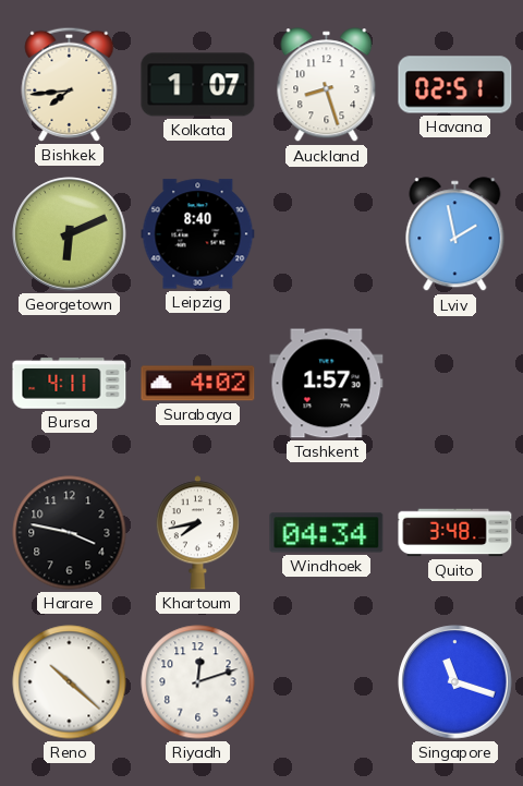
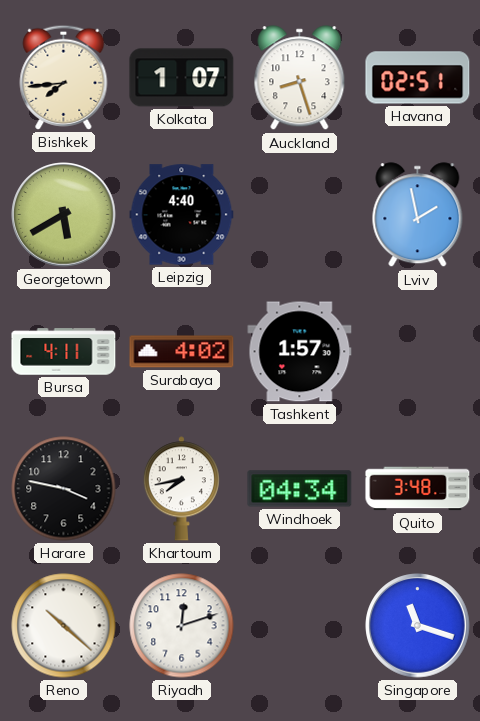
Georgetown: 6:11 -> 5:40
Leipzig: 8:40 -> 4:40
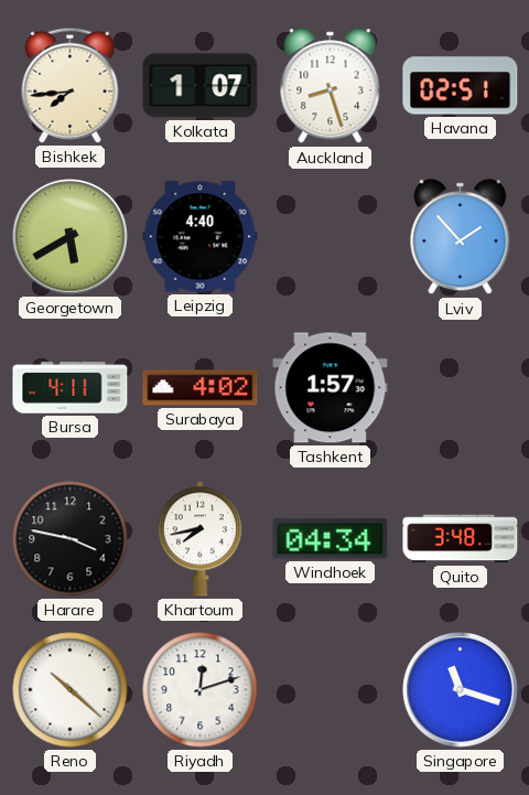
Lviv: 1:58 -> 1:53
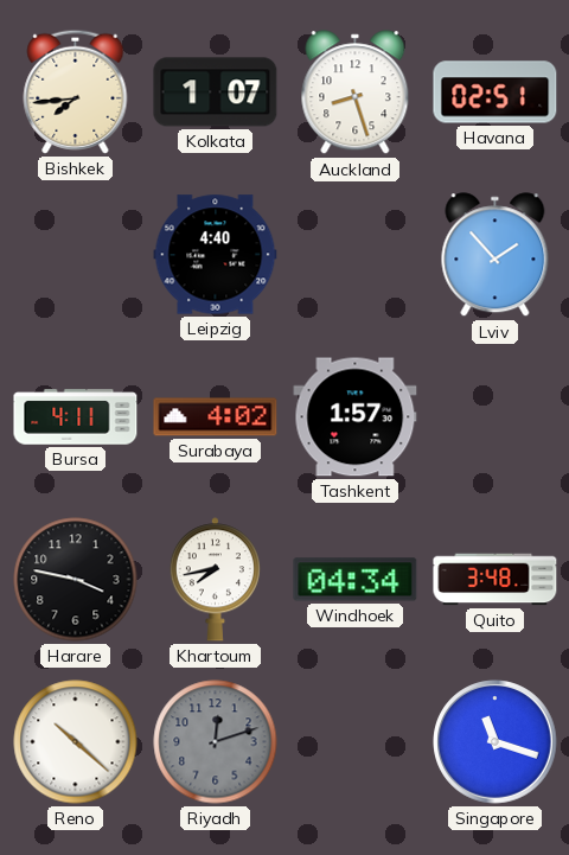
Georgetown: 5:40 -> none
Riyadh dial: white -> grey
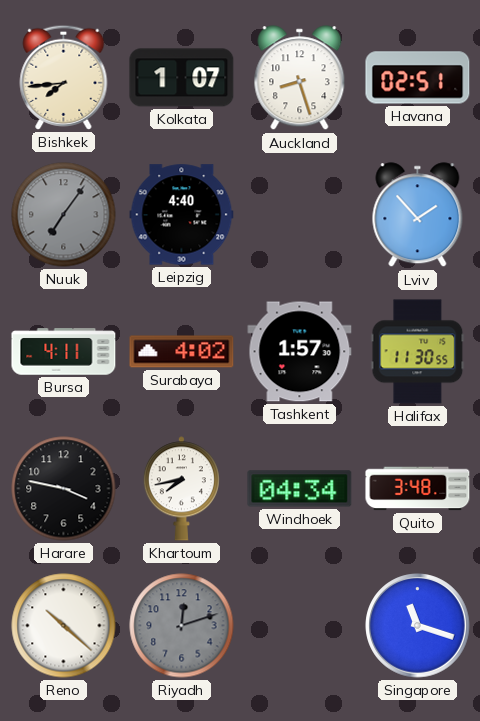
Nuuk: none -> 7:06
Halifax: none -> 11:30
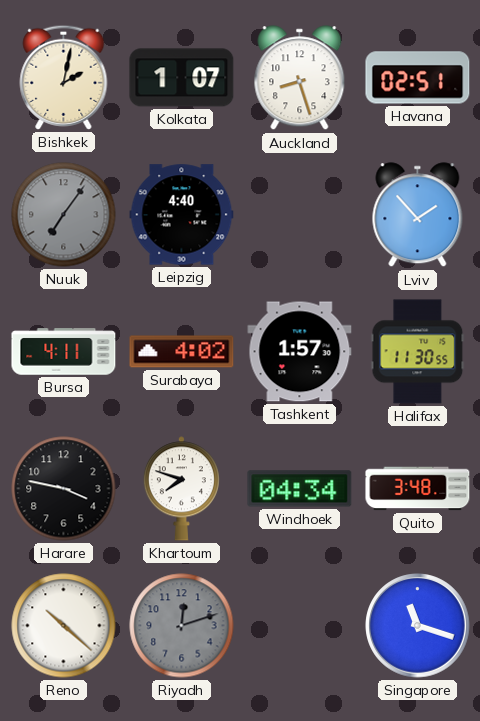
Bishkek: 7:44 -> 2:02
Khartoum: 7:43 -> 7:48
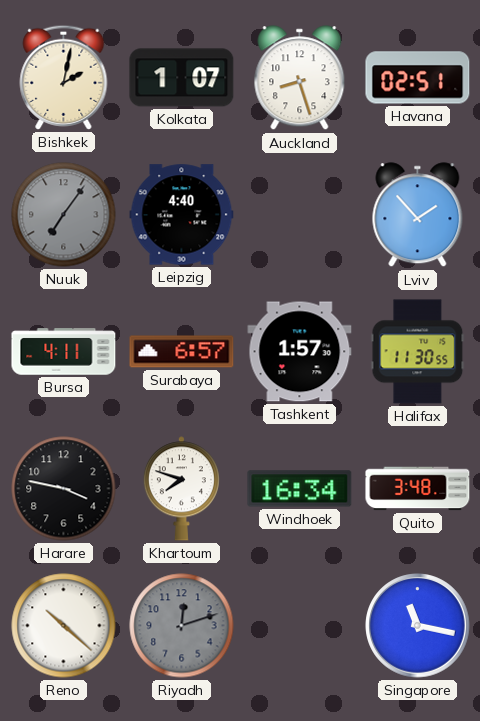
Surabaya: 4:02 -> 6:57
Windhoek: 04:34 -> 16:34
Singapore: 11:18 -> 11:17
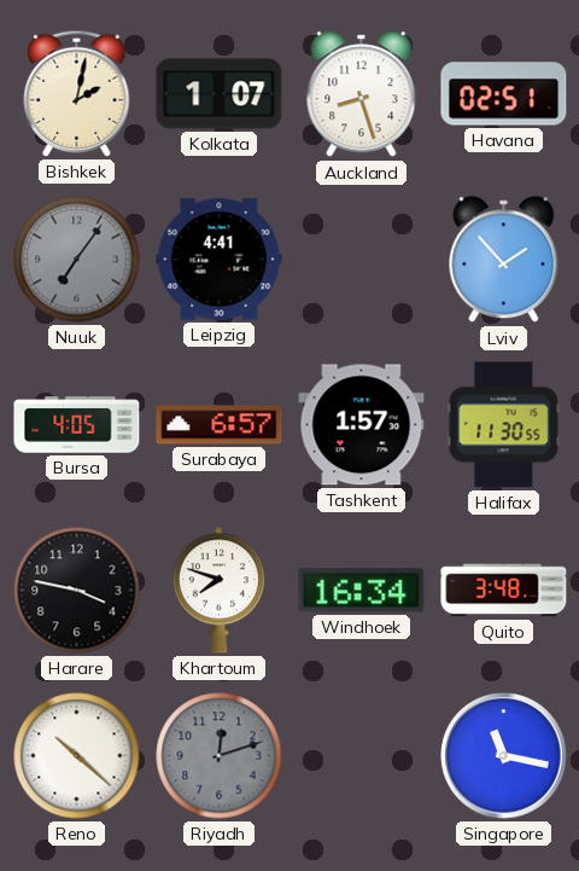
Leipzig: 4:40 -> 4:41
Bursa: 4:11 -> 4:05
